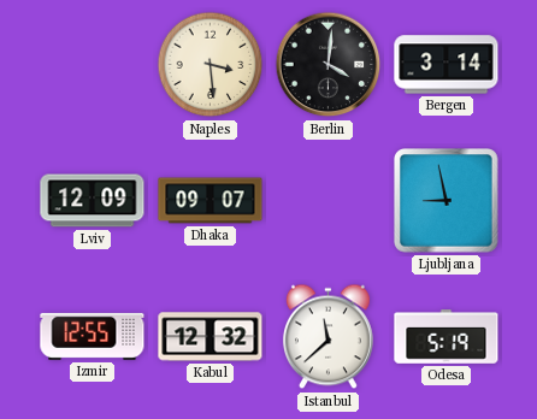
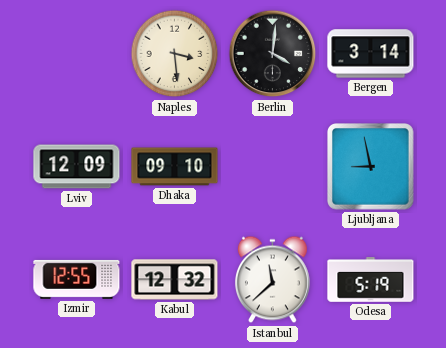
Dhaka: 09:07 -> 09:10
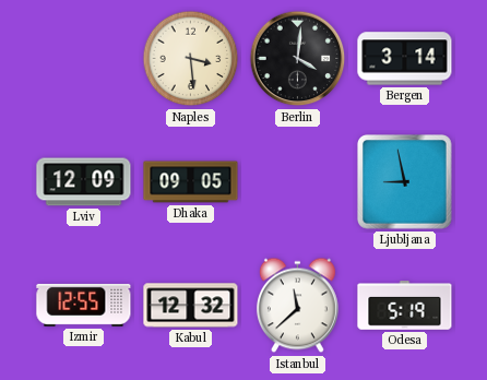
Dhaka: 09:10 -> 09:05
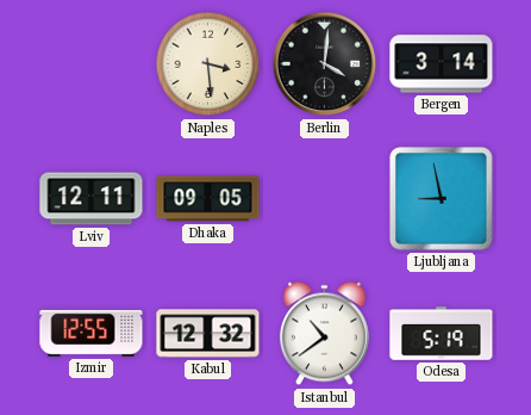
Lviv: 12:09 -> 12:11
Istanbul: 11:38 -> 10:39
